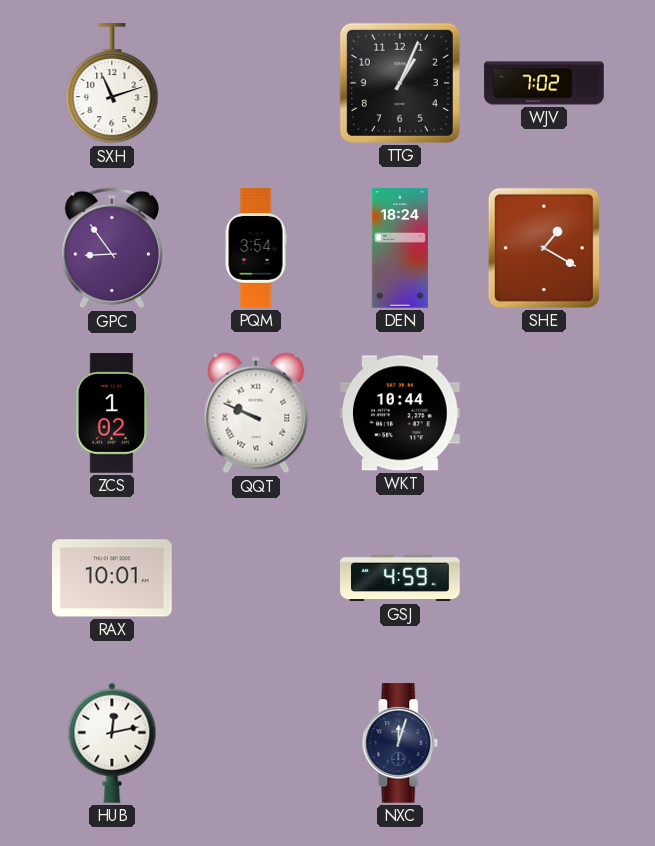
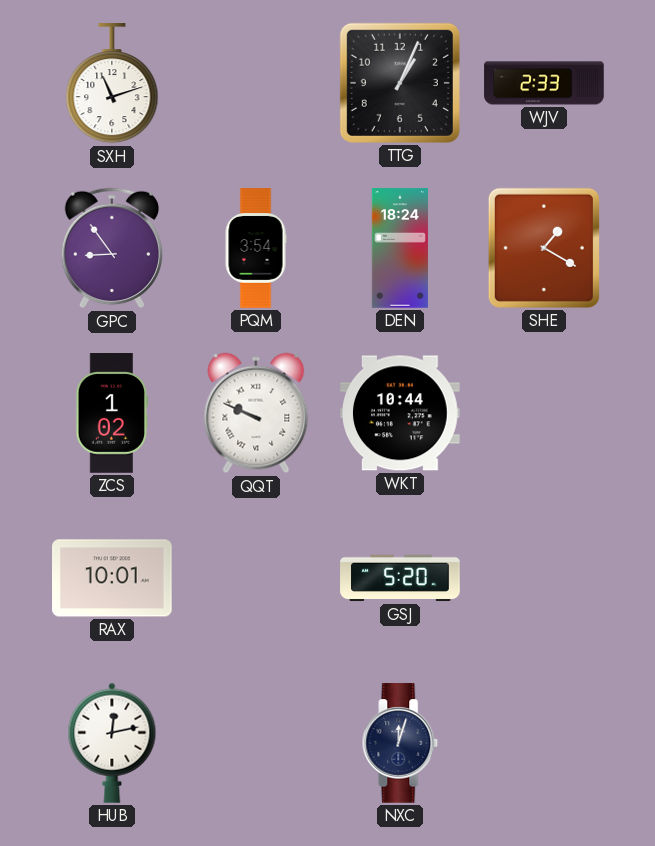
WJV: 7:02 -> 2:33
GSJ: 4:59 -> 5:20
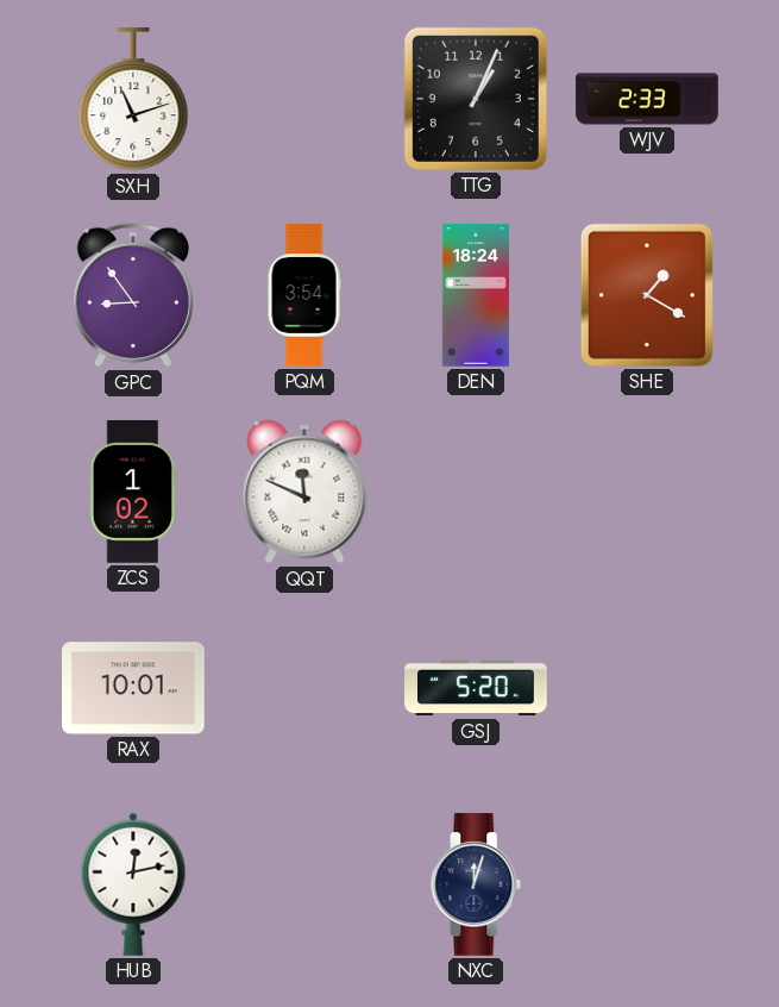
QQT: 9:49 -> 11:49
WKT: 10:44 -> none
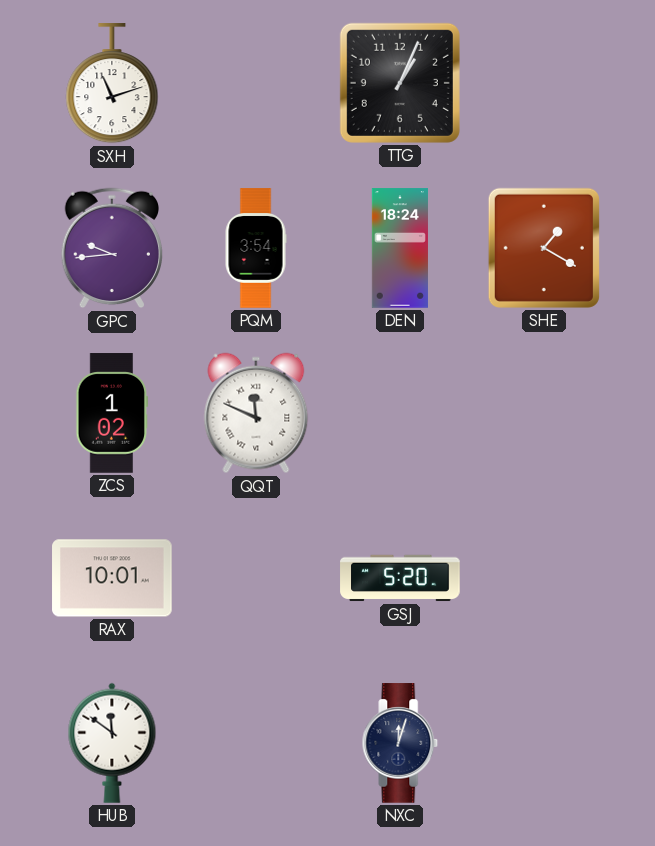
WJV: 2:33 -> none
GPC: 8:54 -> 9:44
HUB: 12:13 -> 11:51
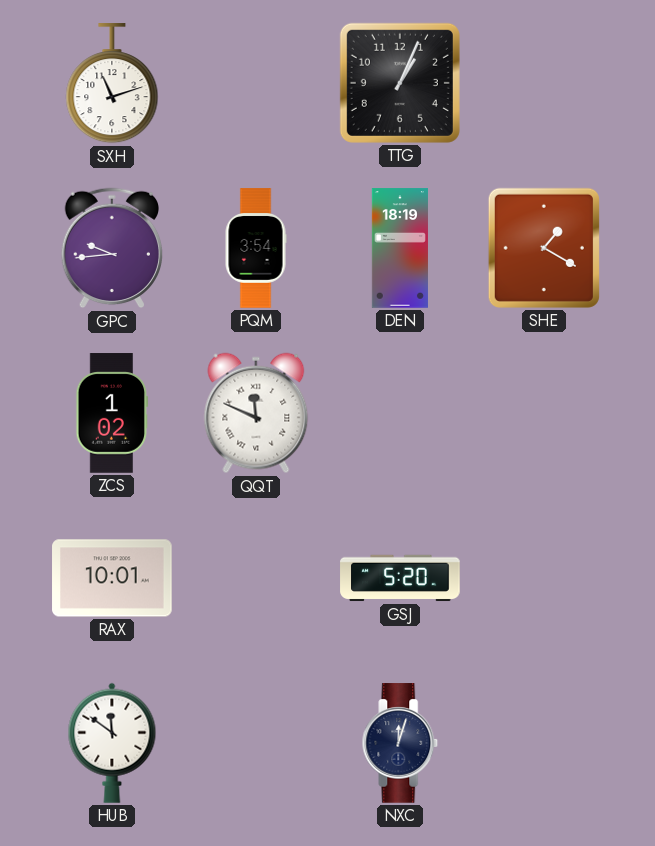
DEN: 18:24 -> 18:19
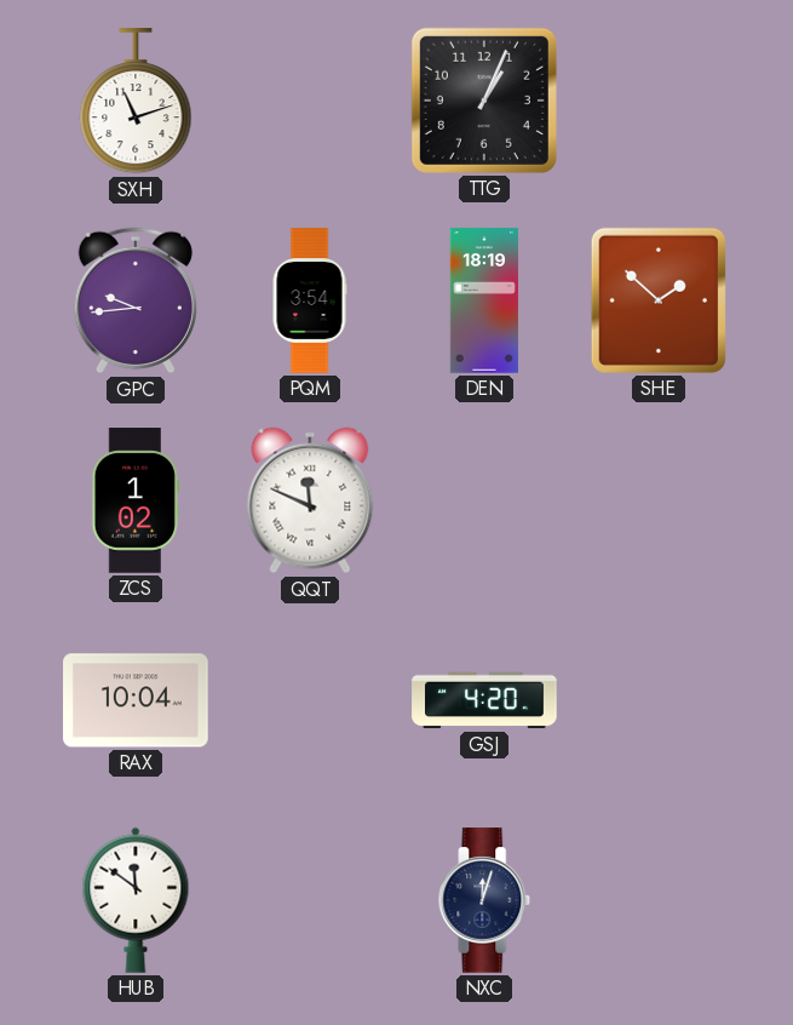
SHE: 1:20 -> 1:52
RAX: 10:01 -> 10:04
GSJ: 5:20 -> 4:20
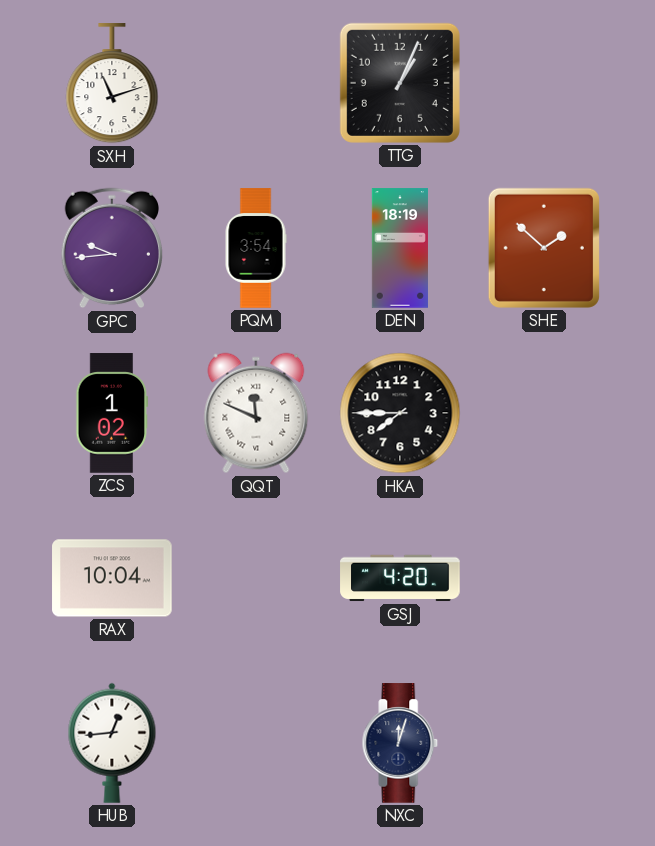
HKA: none -> 7:45
HUB: 11:51 -> 12:44
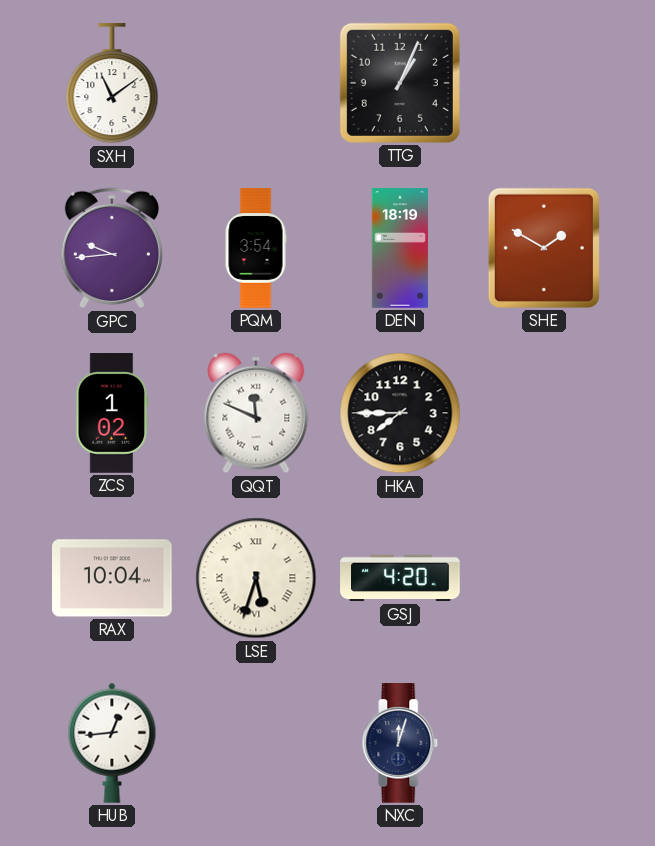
SXH: 11:12 -> 11:09
SHE: 1:52 -> 1:50
LSE: none -> 5:33
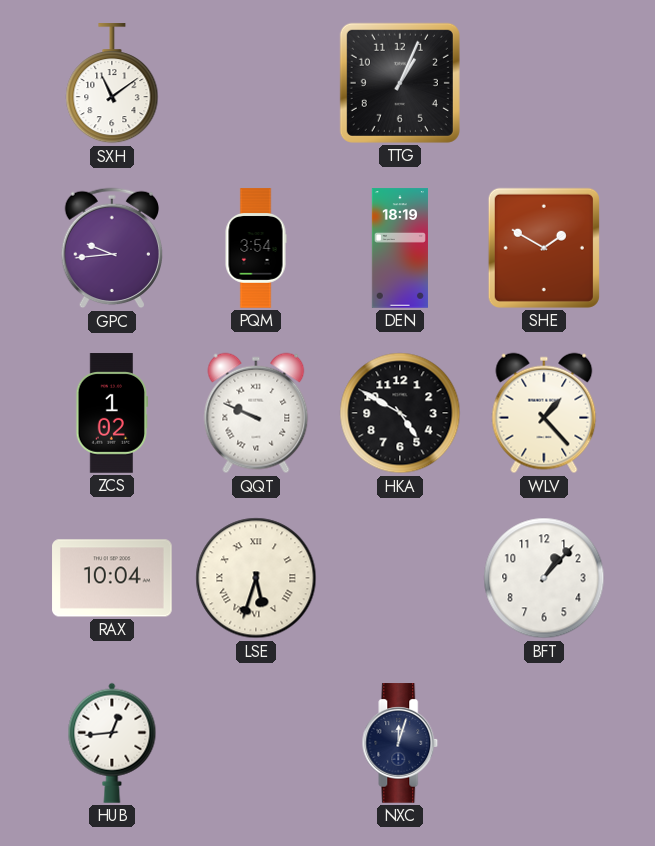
QQT: 11:49 -> 9:49
HKA: 7:45 -> 4:50
WLV: none -> 1:23
GSJ: 4:20 -> none
BFT: none -> 1:07
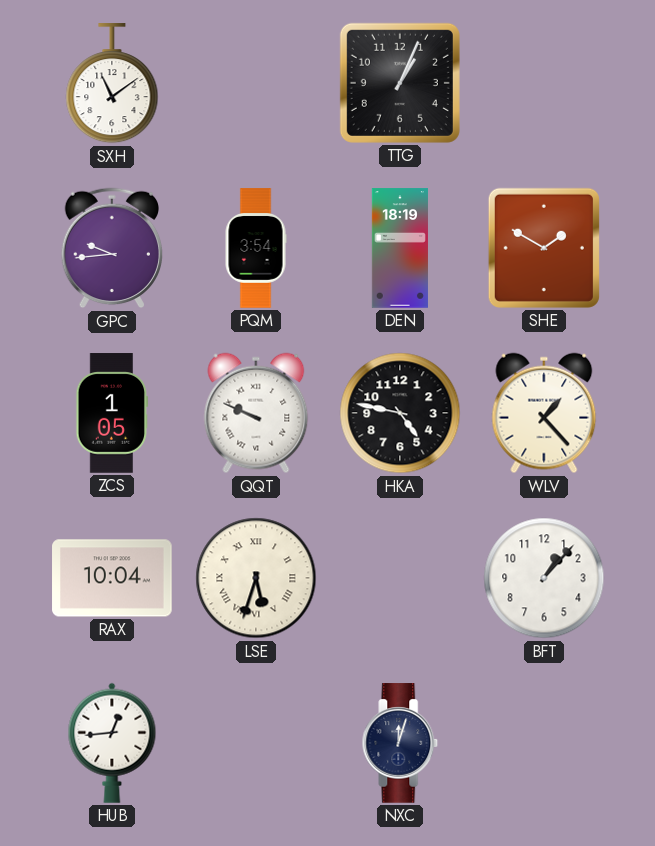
ZCS: 1:02 -> 1:05
HKA: 4:50 -> 4:47
